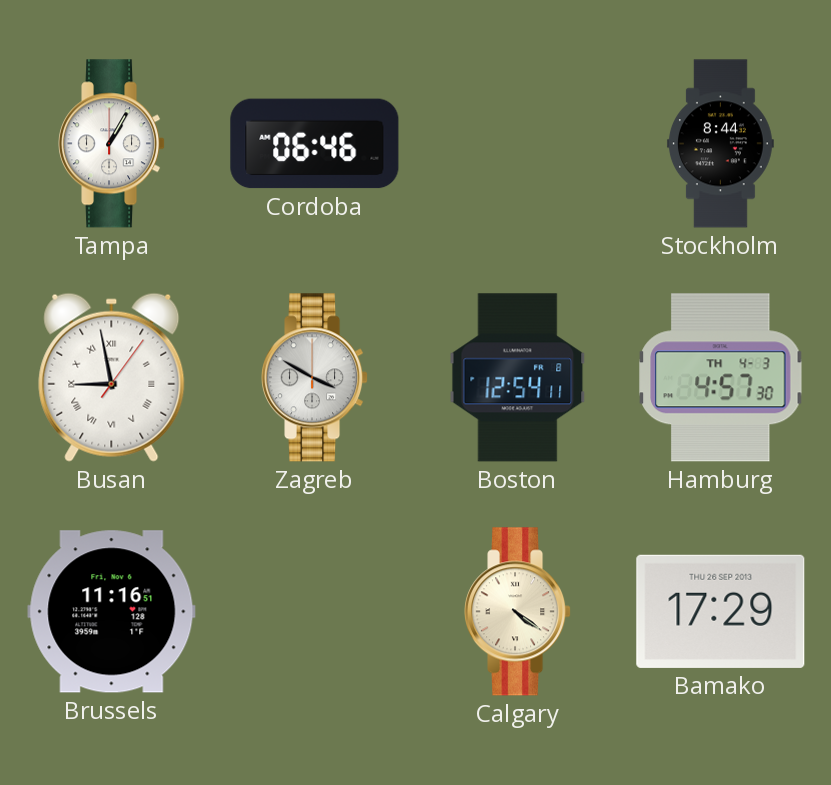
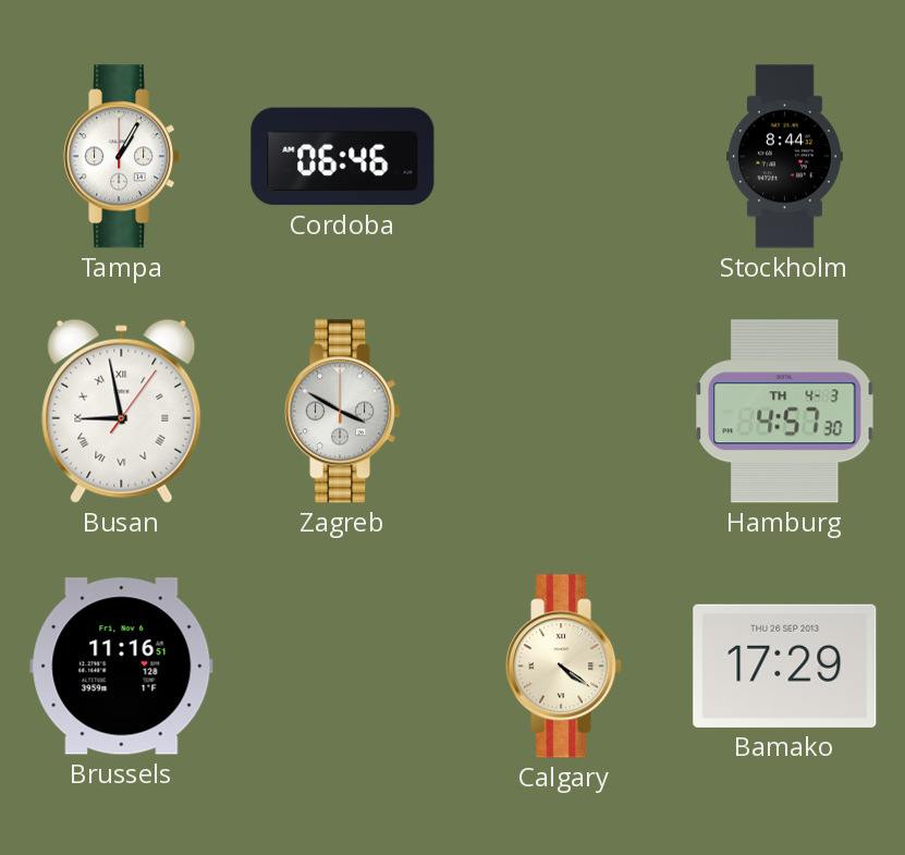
Boston: 12:54 -> none
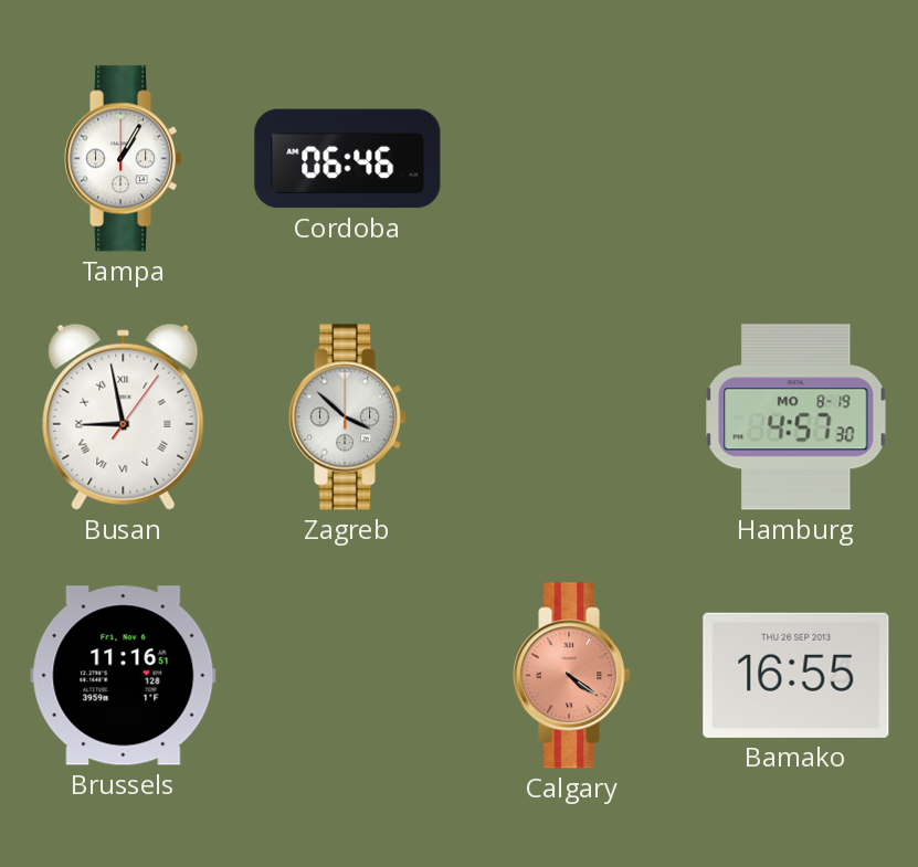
Stockholm: 8:44 -> none
Zagreb: 3:50 -> 3:52
Hamburg date: TH 4-3 -> MO 8-19
Calgary dial: cream -> salmon
Bamako: 17:29 -> 16:55
